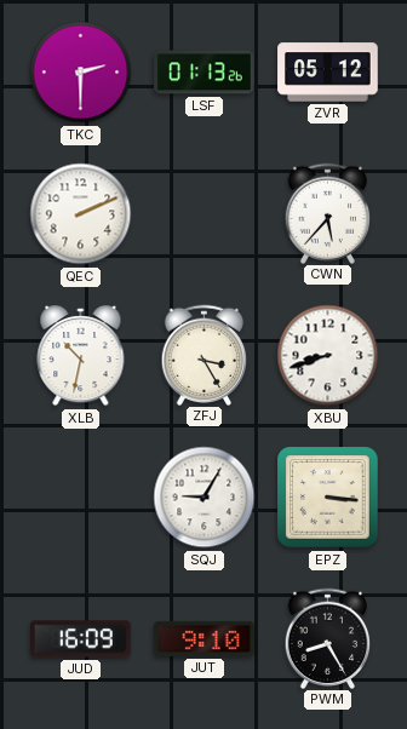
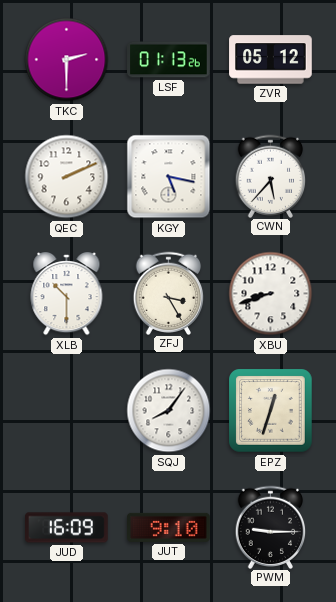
KGY: none -> 5:17
XLB: 10:32 -> 10:30
SQJ: 9:05 -> 8:06
EPZ: 3:16 -> 12:33
PWM: 8:25 -> 9:15
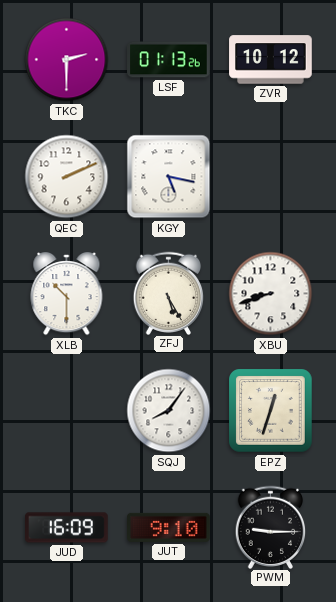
ZVR: 05:12 -> 10:12
CWN: 5:37 -> none
ZFJ: 3:25 -> 5:25
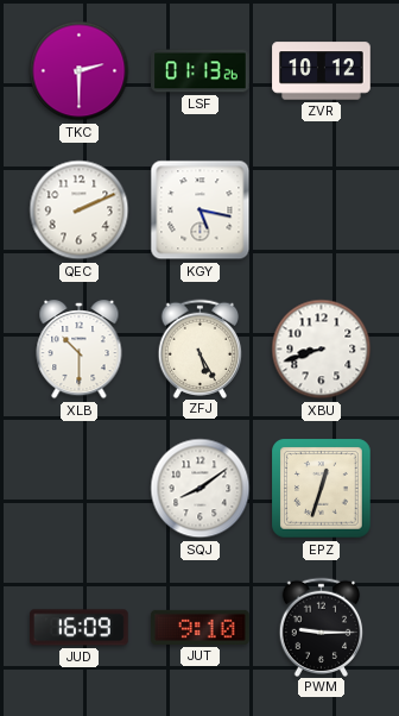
SQJ: 8:06 -> 8:09
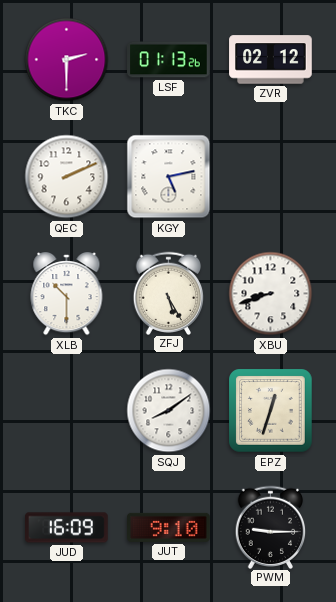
ZVR: 10:12 -> 02:12
KGY: 5:17 -> 5:13
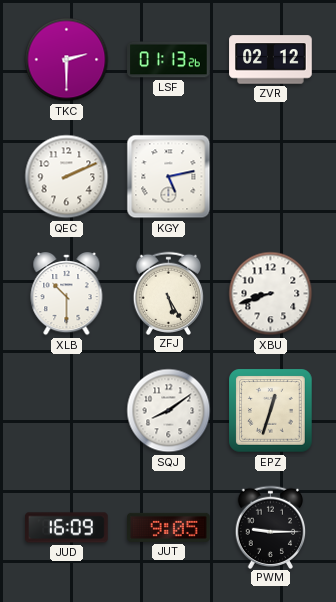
JUT: 9:10 -> 9:05
